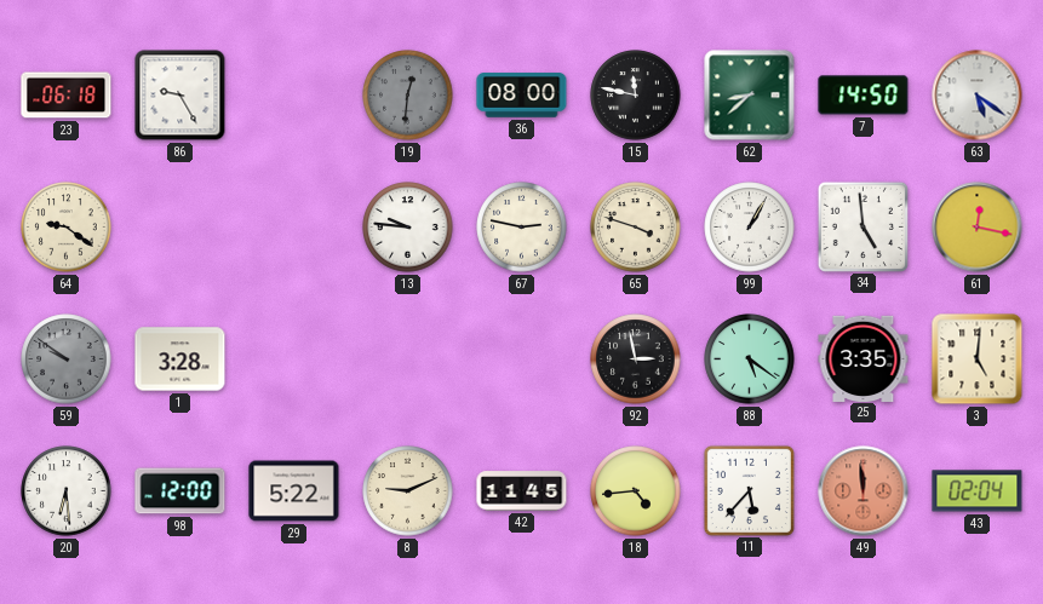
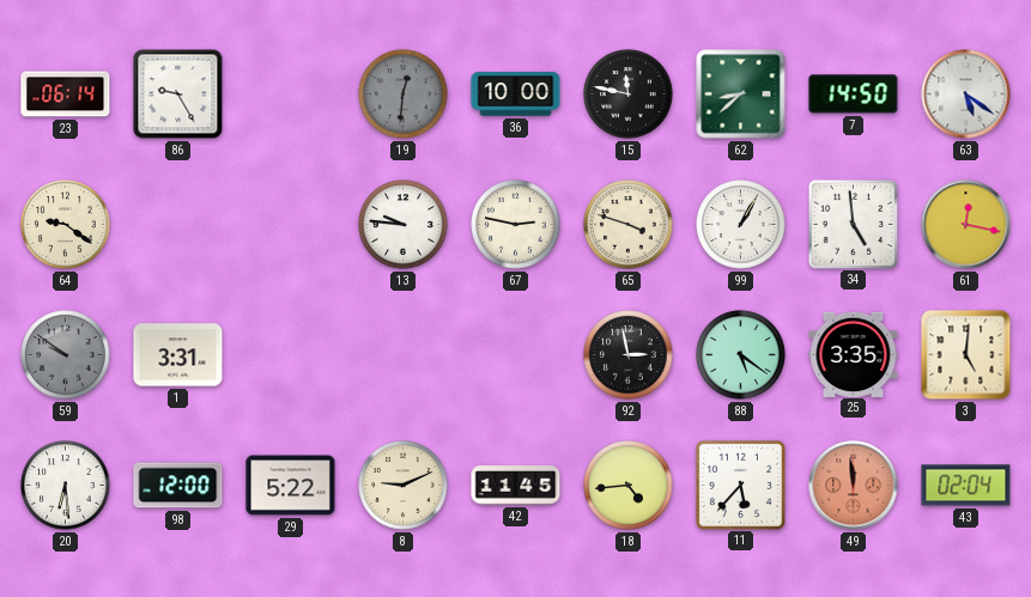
23: 06:18 -> 06:14
36: 08:00 -> 10:00
1: 3:28 -> 3:31
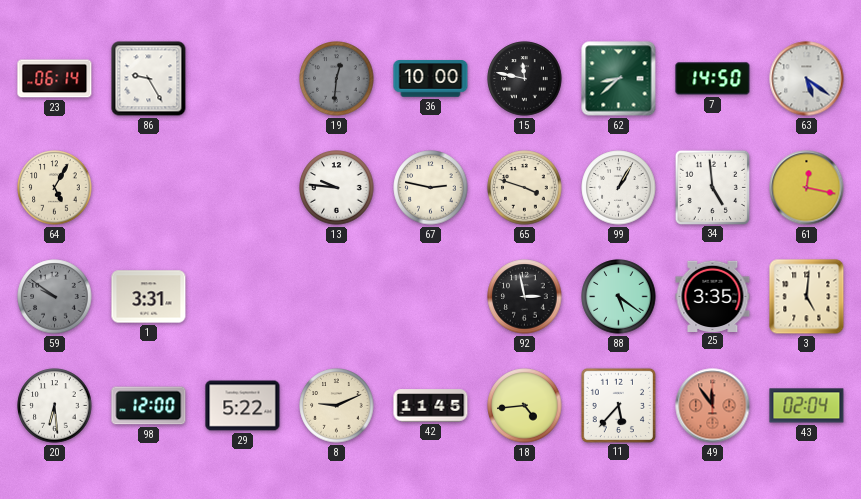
64: 9:21 -> 5:05
49: 11:59 -> 11:54
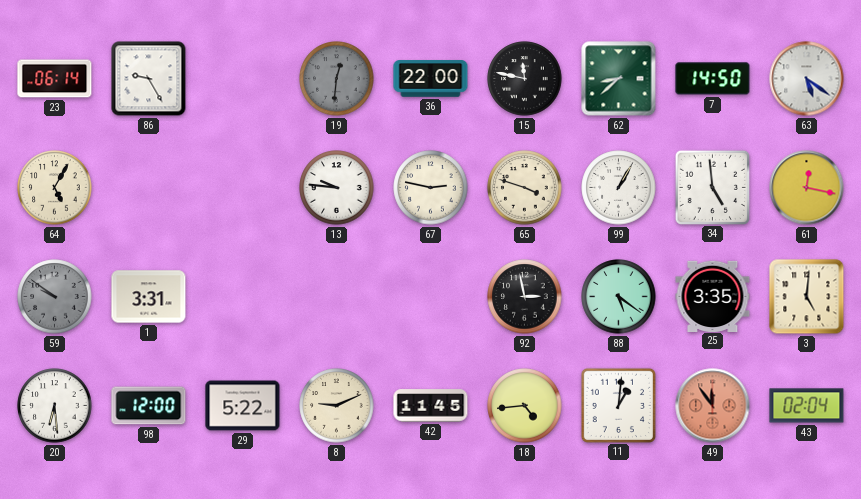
36: 10:00 -> 22:00
11: 5:37 -> 1:01
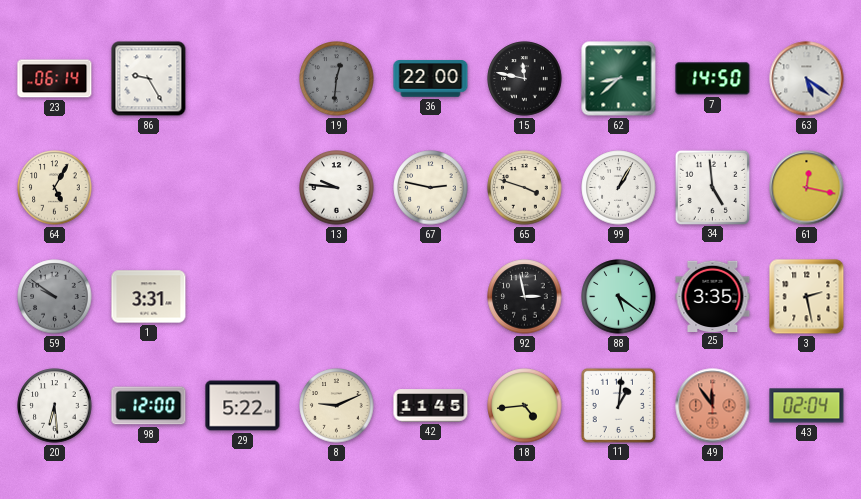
3: 5:01 -> 2:28
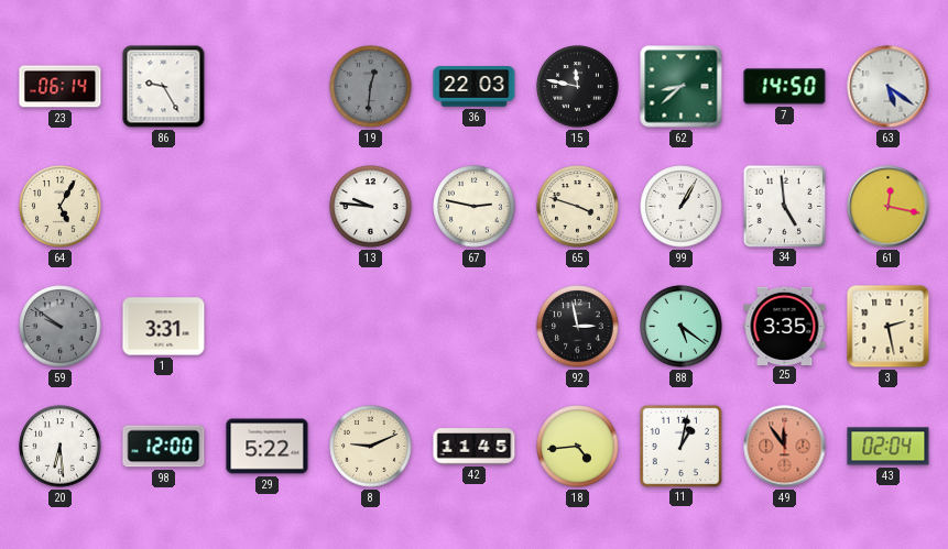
36: 22:00 -> 22:03
11: 1:01 -> 1:02
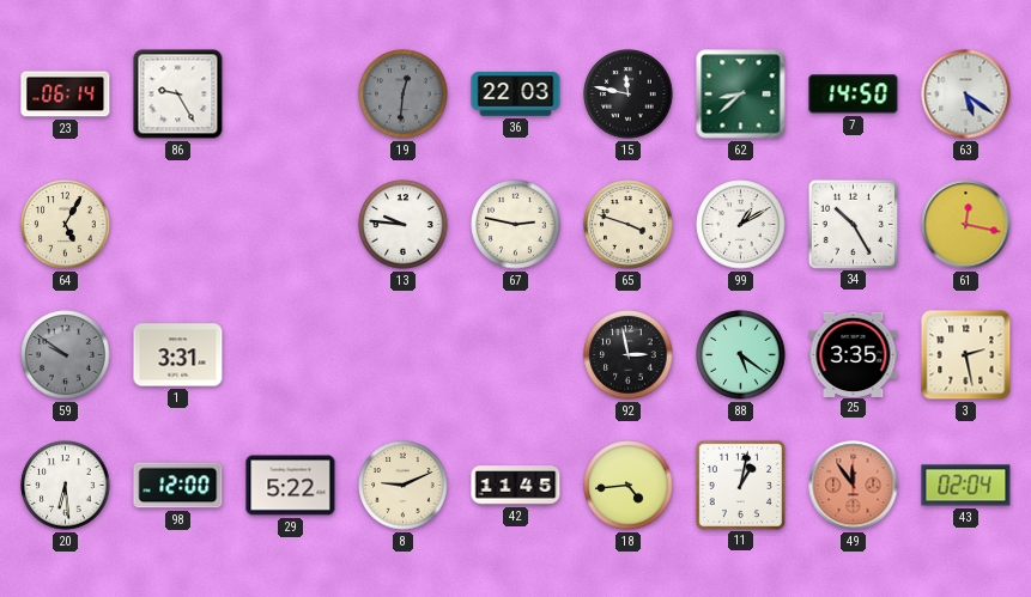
99: 1:05 -> 1:10
34: 4:59 -> 10:25
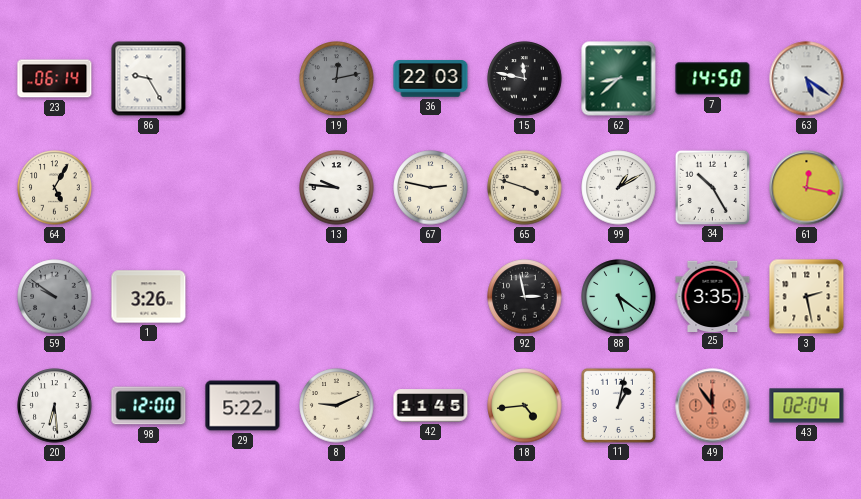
19: 12:31 -> 12:13
1: 3:31 -> 3:26
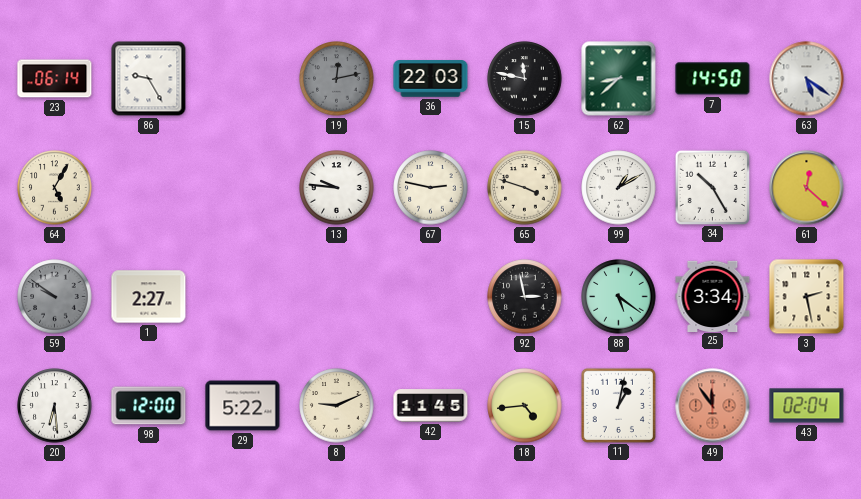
61: 12:17 -> 12:22
1: 3:26 -> 2:27
25: 3:35 -> 3:34
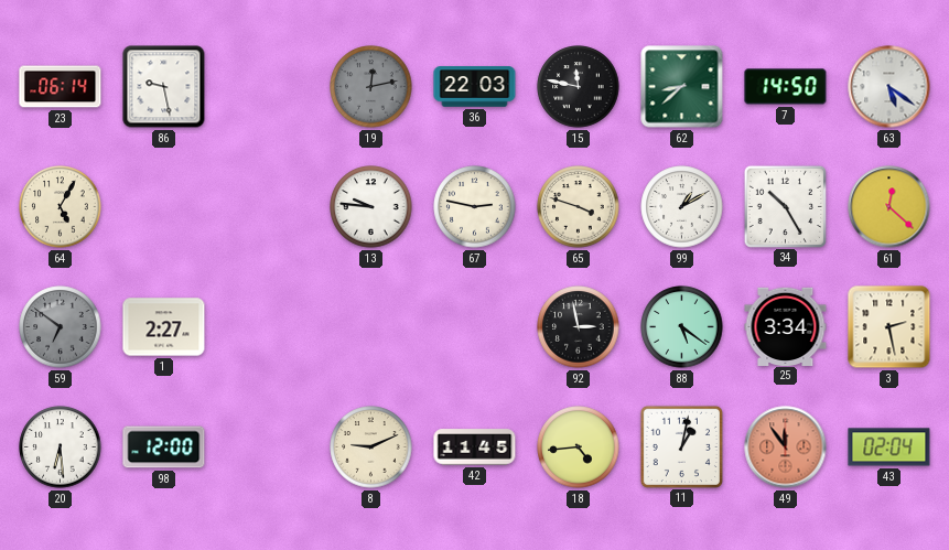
86: 9:25 -> 9:28
59: 9:51 -> 6:51
29: 5:22 -> none
